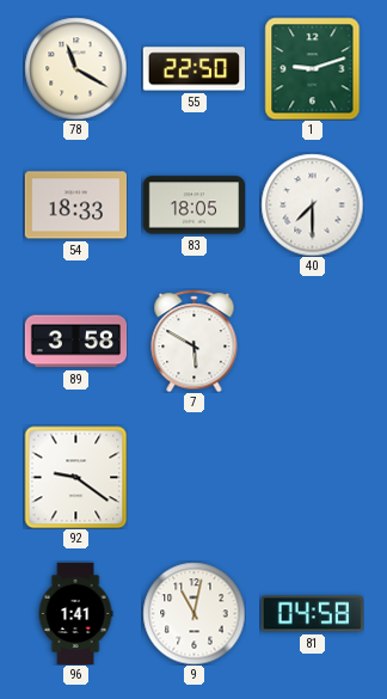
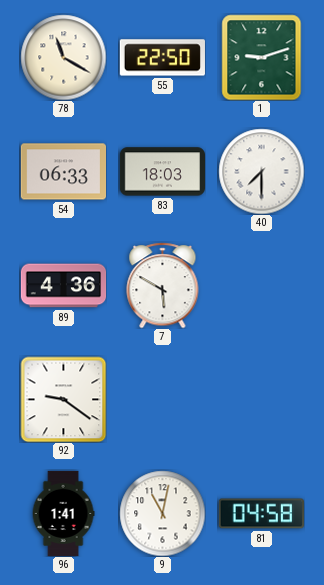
54: 18:33 -> 06:33
83: 18:05 -> 18:03
89: 3:58 -> 4:36
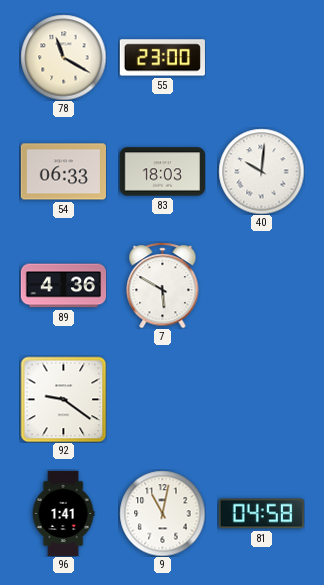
55: 22:50 -> 23:00
1: 9:12 -> none
40: 7:30 -> 10:01
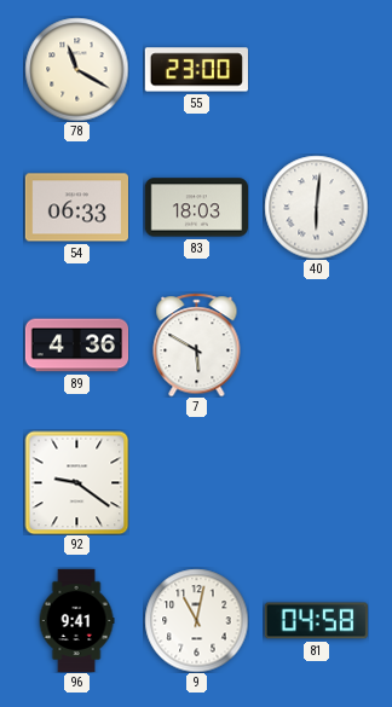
40: 10:01 -> 6:01
96: 1:41 -> 9:41
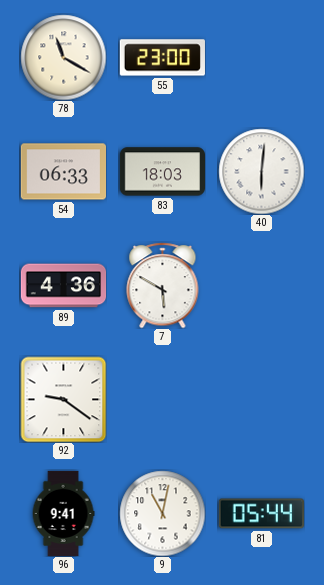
81: 04:58 -> 05:44
